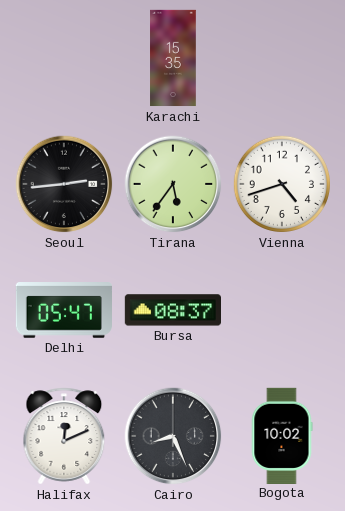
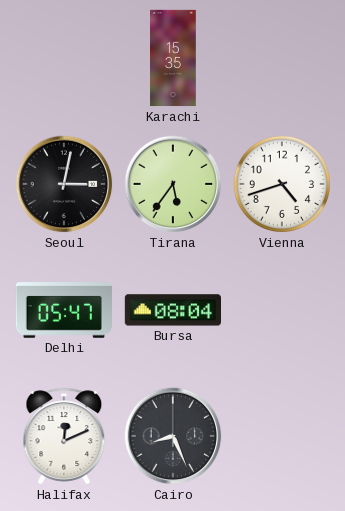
Seoul: 2:44 -> 3:02
Bursa: 08:37 -> 08:04
Bogota: 10:02 -> none
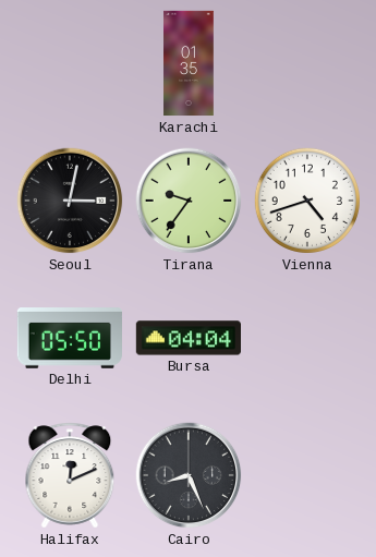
Karachi: 15:35 -> 01:35
Tirana: 5:36 -> 9:36
Delhi: 05:47 -> 05:50
Bursa: 08:04 -> 04:04
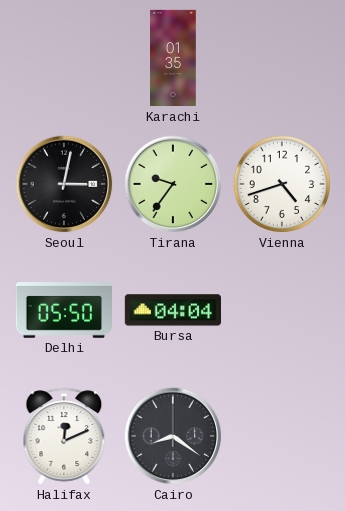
Cairo: 8:26 -> 8:21
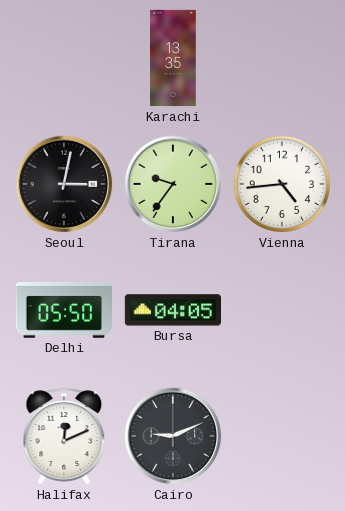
Karachi: 01:35 -> 13:35
Vienna: 4:42 -> 4:44
Bursa: 04:04 -> 04:05
Cairo: 8:21 -> 9:11
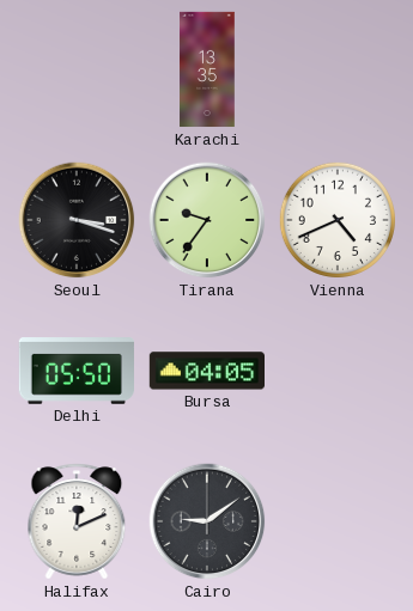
Seoul: 3:02 -> 3:18
Vienna: 4:44 -> 4:41
Cairo: 9:11 -> 9:09
